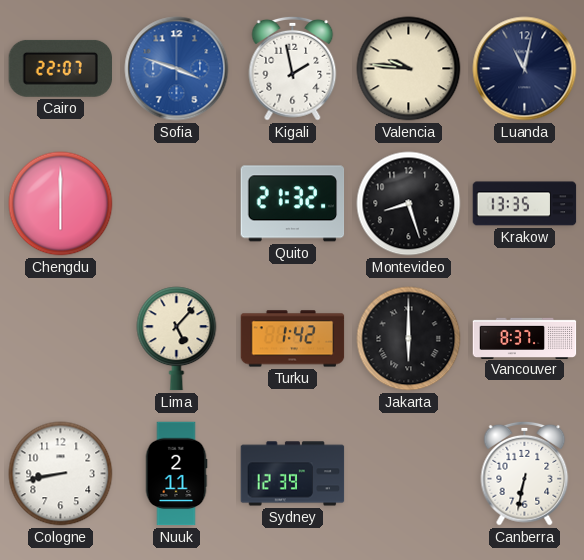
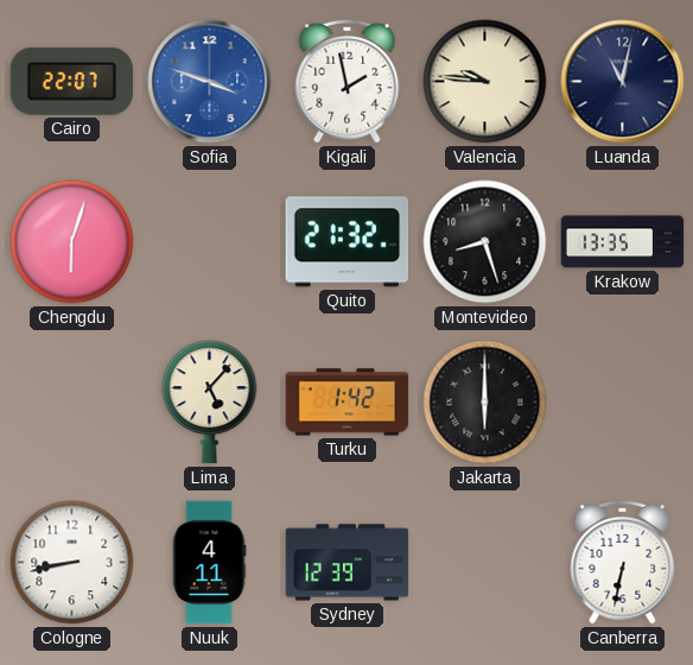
Chengdu: 6:00 -> 6:03
Vancouver: 8:37 -> none
Nuuk: 2:11 -> 4:11
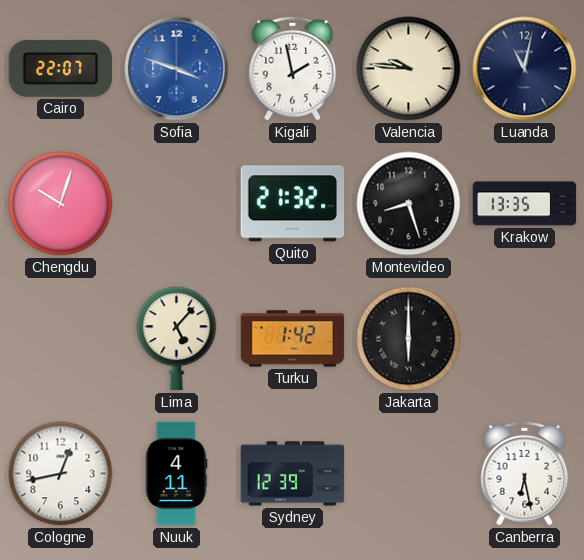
Chengdu: 6:03 -> 10:03
Cologne: 8:43 -> 12:43
Canberra: 6:32 -> 6:28
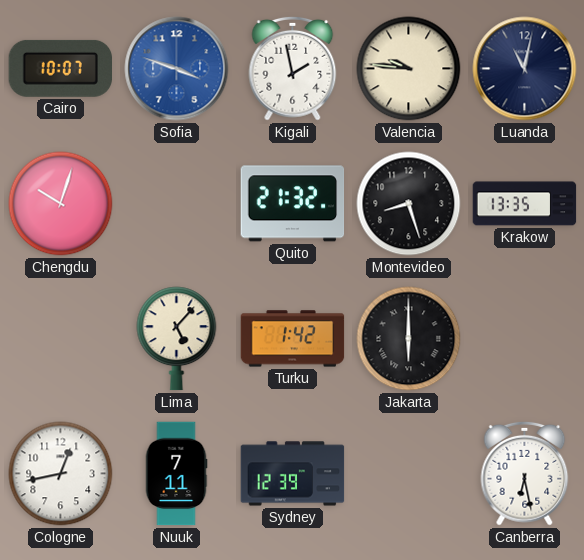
Cairo: 22:07 -> 10:07
Nuuk: 4:11 -> 7:11
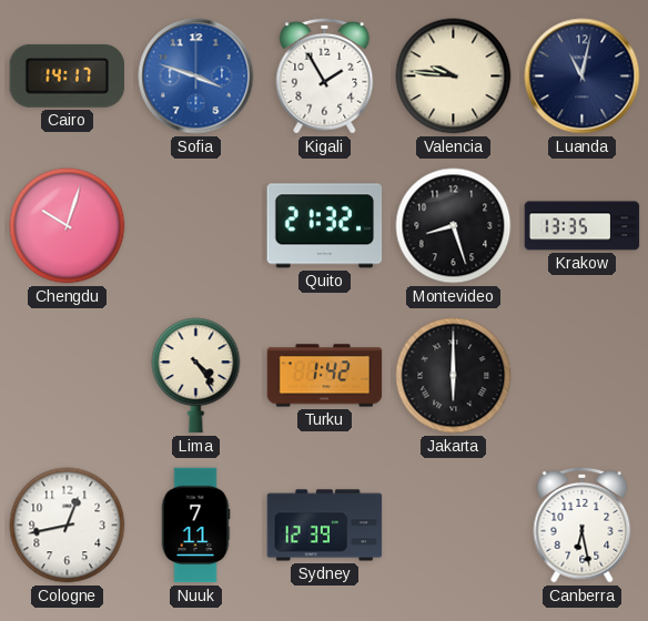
Cairo: 10:07 -> 14:17
Kigali: 1:58 -> 1:55
Lima: 5:07 -> 4:24
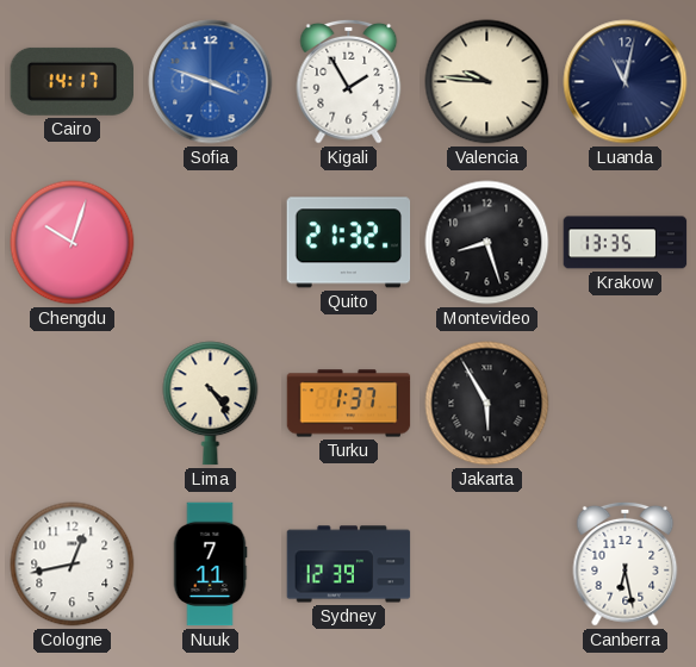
Turku: 1:42 -> 1:37
Jakarta: 6:00 -> 5:55
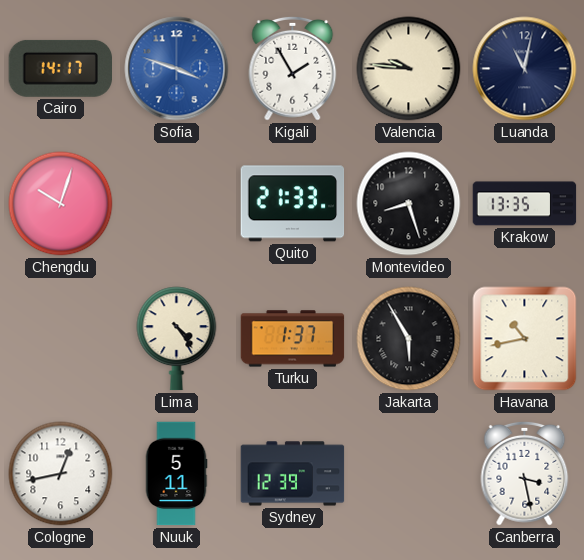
Quito: 21:32 -> 21:33
Havana: none -> 10:43
Nuuk: 7:11 -> 5:11
Canberra: 6:28 -> 3:28
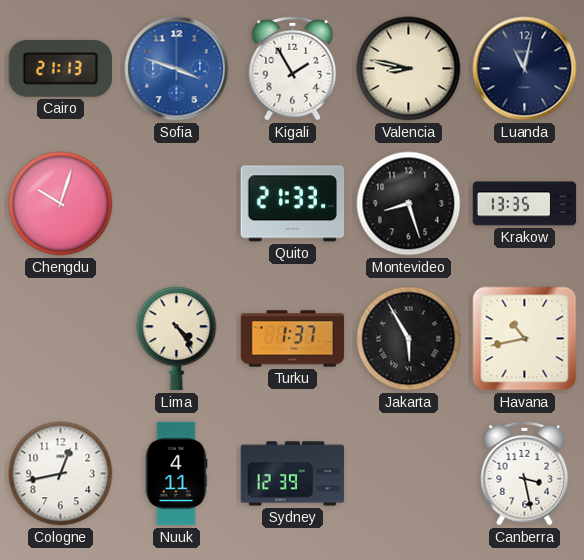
Cairo: 14:17 -> 21:13
Valencia: 9:46 -> 8:47
Nuuk: 5:11 -> 4:11
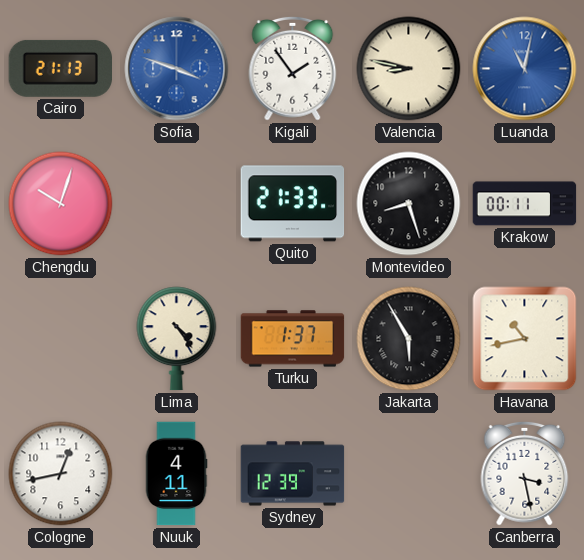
Kigali: 1:55 -> 1:54
Luanda dial: navy -> blue
Krakow: 13:35 -> 00:11
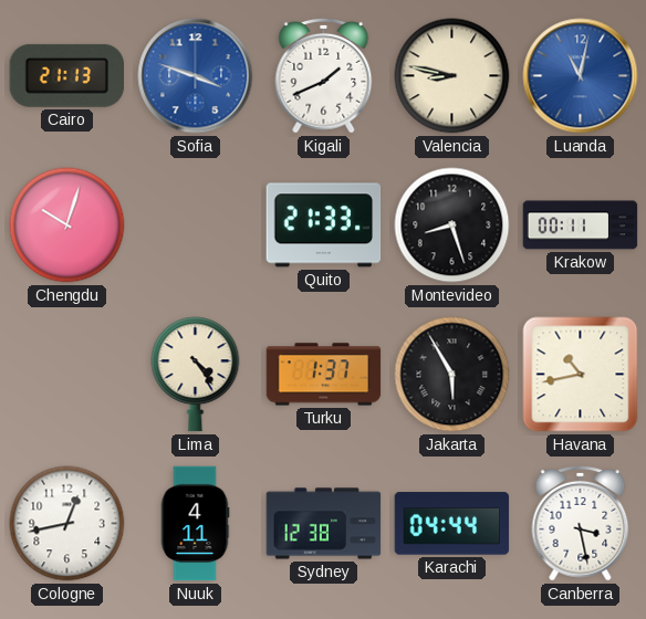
Kigali: 1:54 -> 1:41
Sydney: 12:39 -> 12:38
Karachi: none -> 04:44
